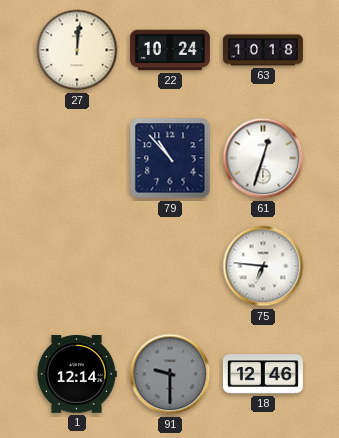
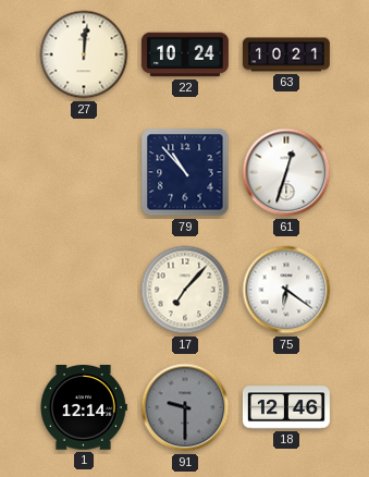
63: 10:18 -> 10:21
17: none -> 7:07
75: 6:46 -> 6:21
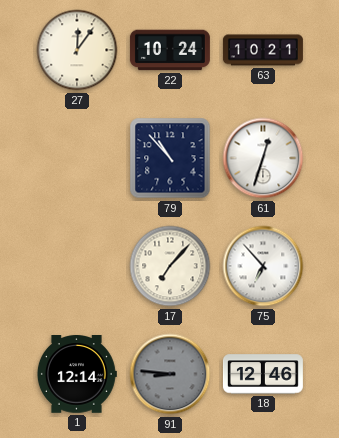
27: 12:01 -> 12:06
75: 6:21 -> 6:53
91: 9:30 -> 8:46
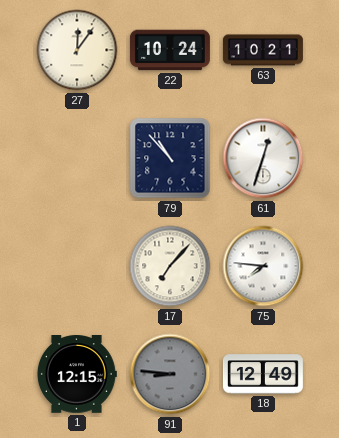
75: 6:53 -> 7:46
1: 12:14 -> 12:15
18: 12:46 -> 12:49
